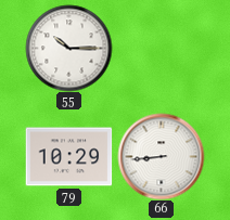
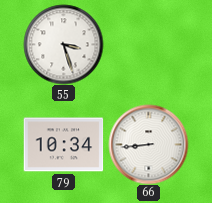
55: 10:15 -> 3:27
79: 10:29 -> 10:34
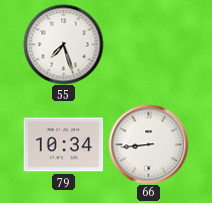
55: 3:27 -> 7:27
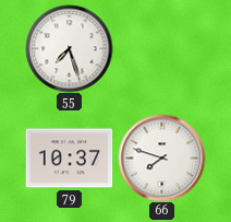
79: 10:34 -> 10:37
66: 8:44 -> 7:48
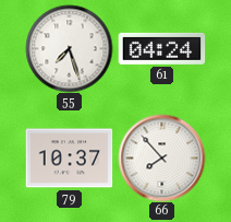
61: none -> 04:24
66: 7:48 -> 7:53
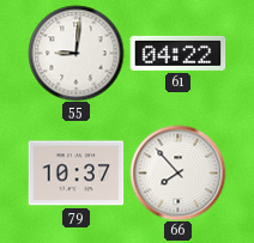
55: 7:27 -> 9:01
61: 04:24 -> 04:22
